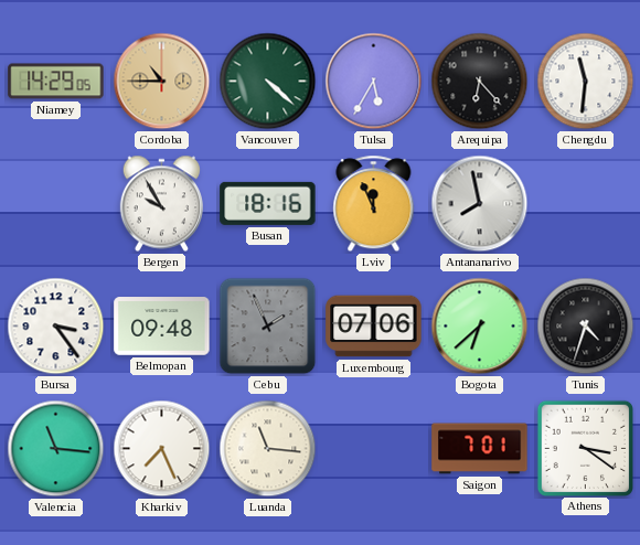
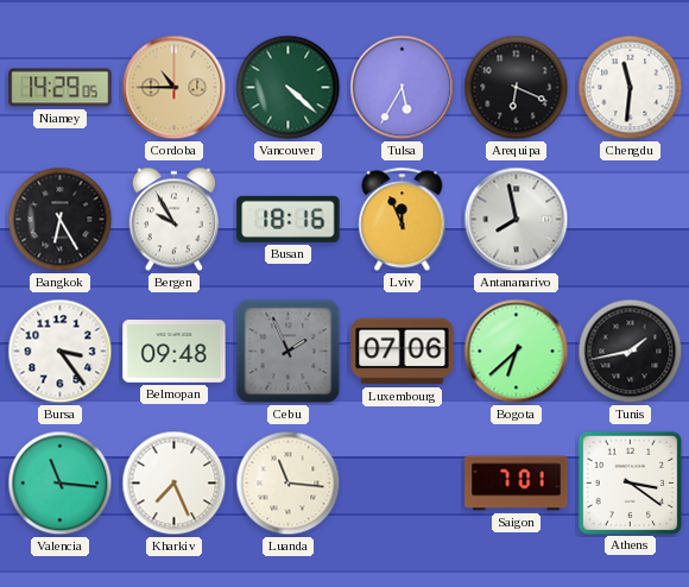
Arequipa: 6:23 -> 6:19
Bangkok: none -> 6:25
Tunis: 4:33 -> 1:43
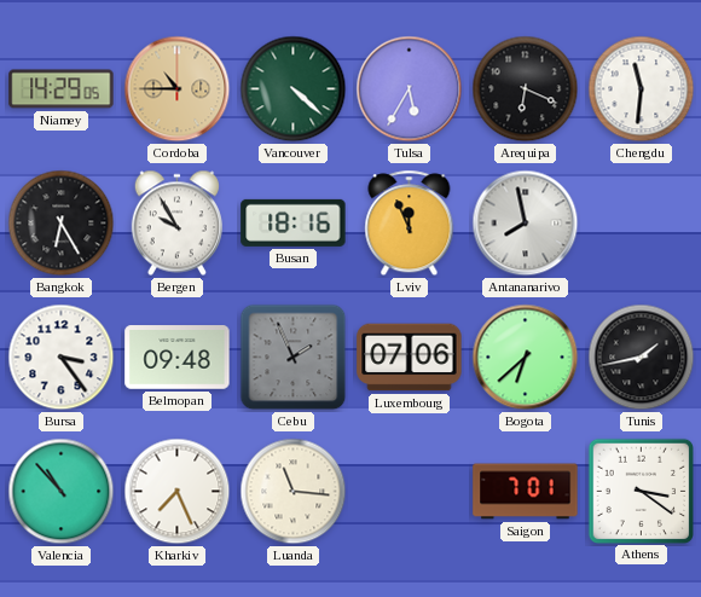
Valencia: 11:16 -> 10:53
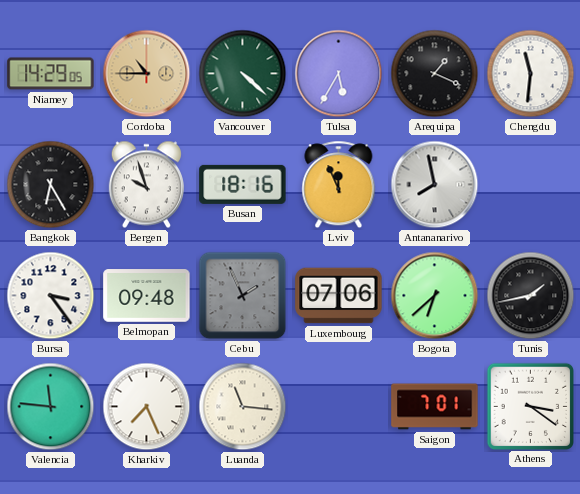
Arequipa: 6:19 -> 1:19
Bergen: 9:55 -> 9:57
Valencia: 10:53 -> 11:46
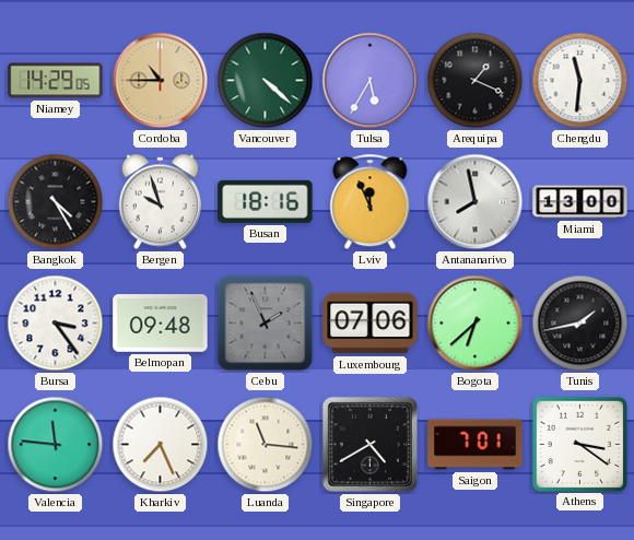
Bangkok: 6:25 -> 4:25
Miami: none -> 13:00
Singapore: none -> 4:40
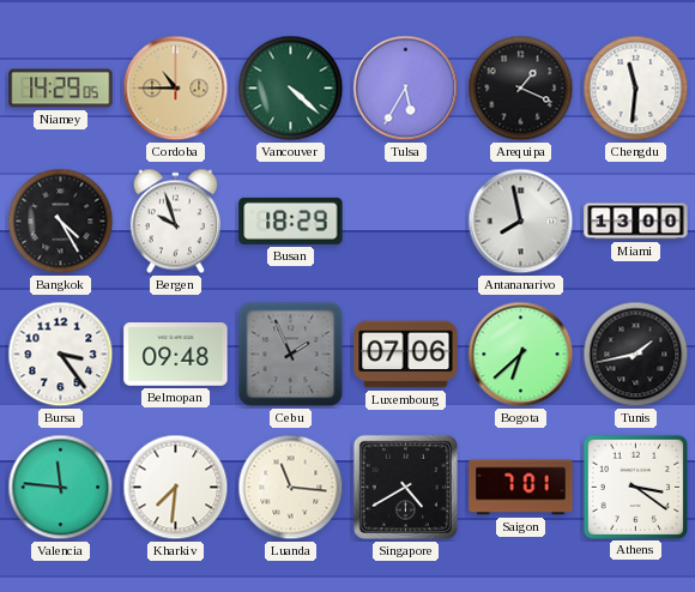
Busan: 18:16 -> 18:29
Lviv: 11:56 -> none
Kharkiv: 7:26 -> 7:31
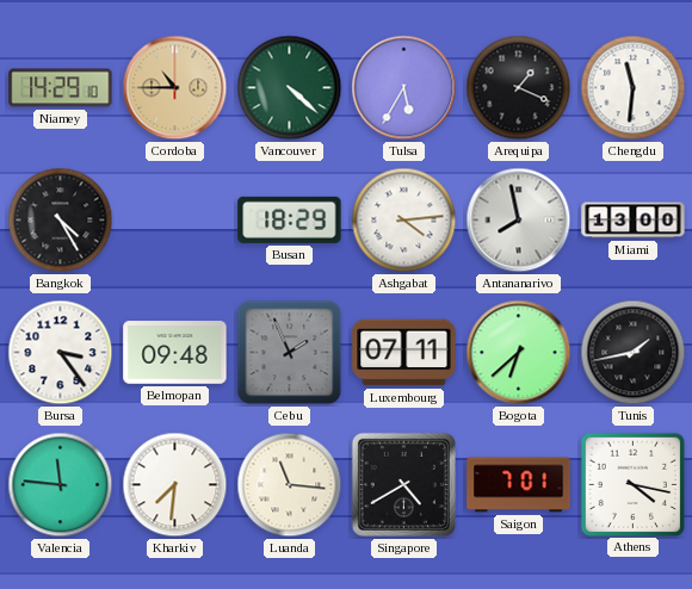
Niamey: 14:29:05 -> 14:29:10
Bergen: 9:57 -> none
Ashgabat: none -> 4:14
Luxembourg: 07:06 -> 07:11
Athens: 3:21 -> 4:17
